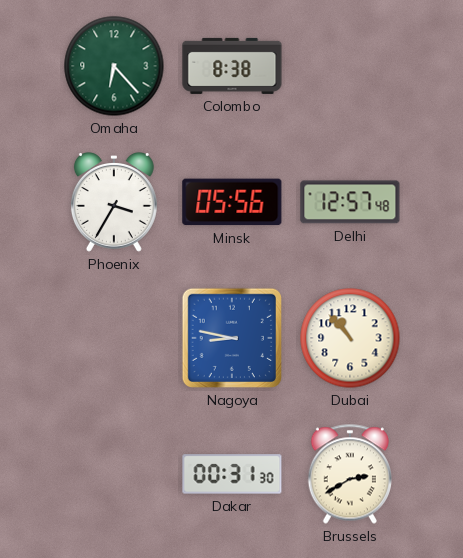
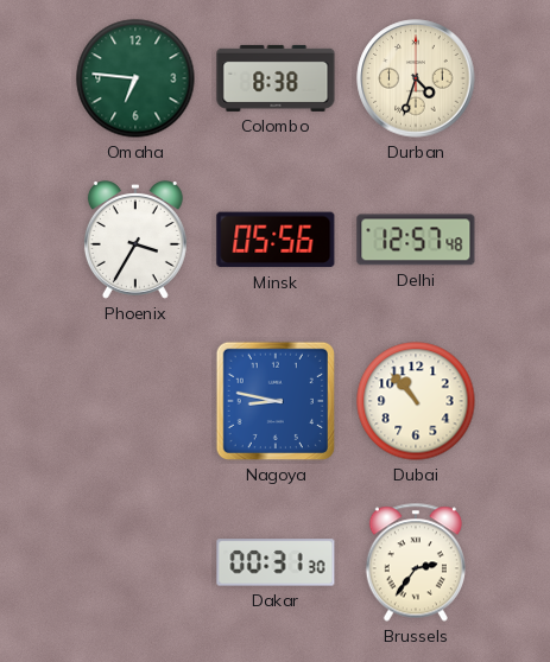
Omaha: 6:23 -> 6:46
Durban: none -> 4:33
Brussels: 2:40 -> 2:36
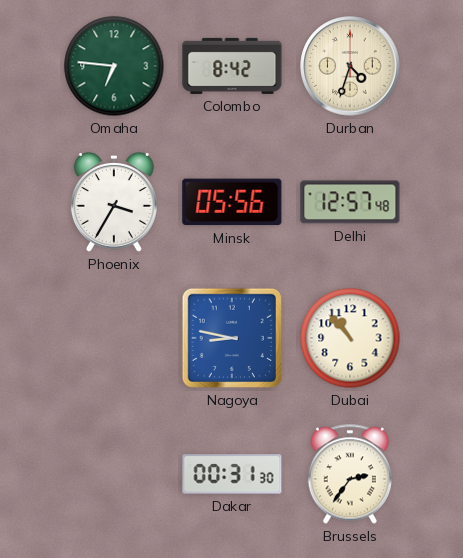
Colombo: 8:38 -> 8:42
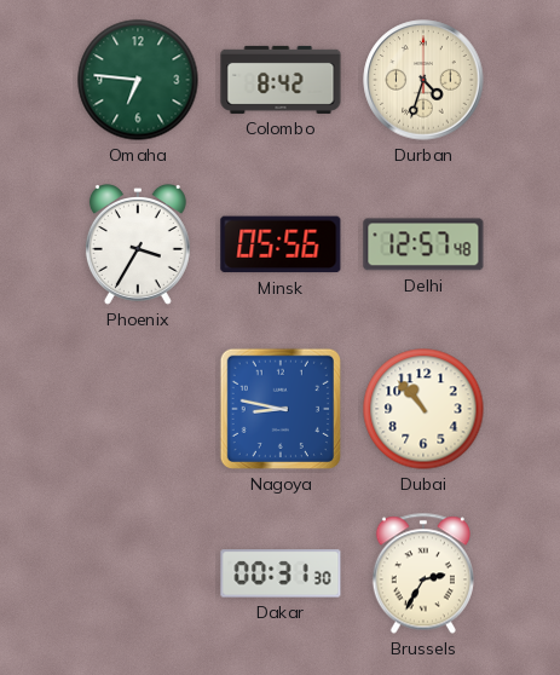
Brussels: 2:36 -> 2:35
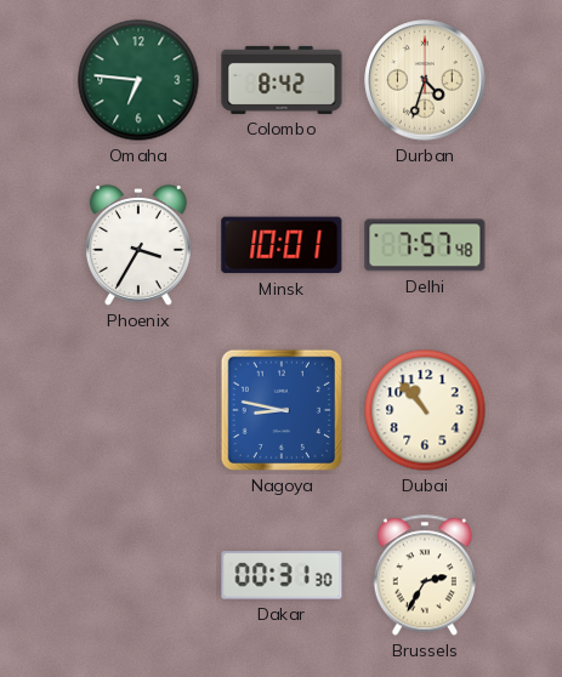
Minsk: 05:56 -> 10:01
Delhi: 12:57 -> 7:57
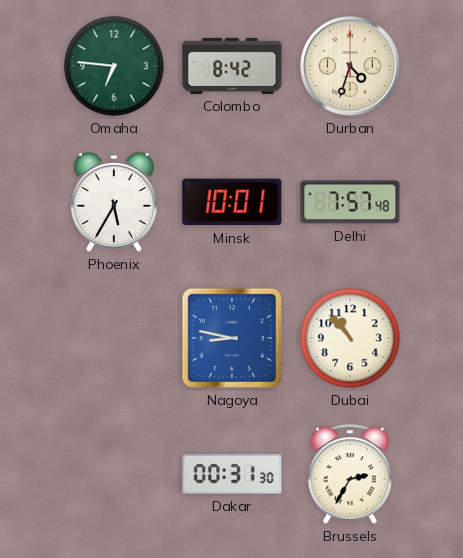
Phoenix: 3:35 -> 5:35
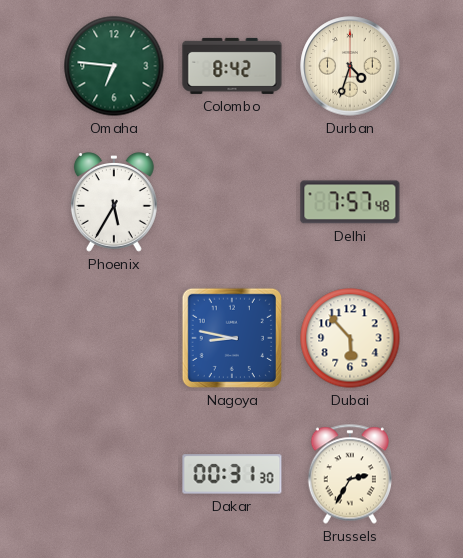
Minsk: 10:01 -> none
Dubai: 10:53 -> 5:53
